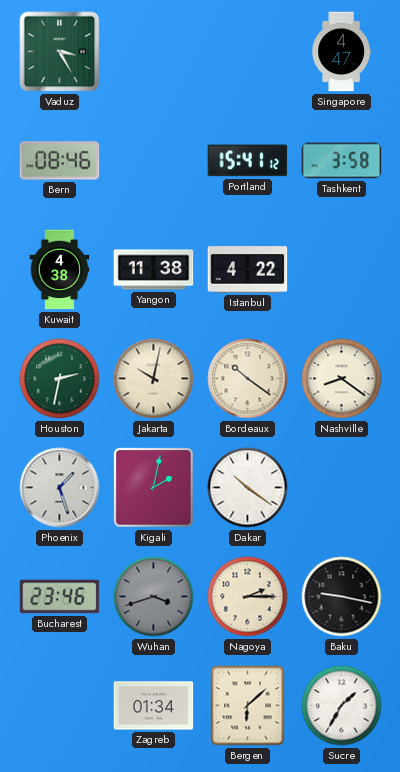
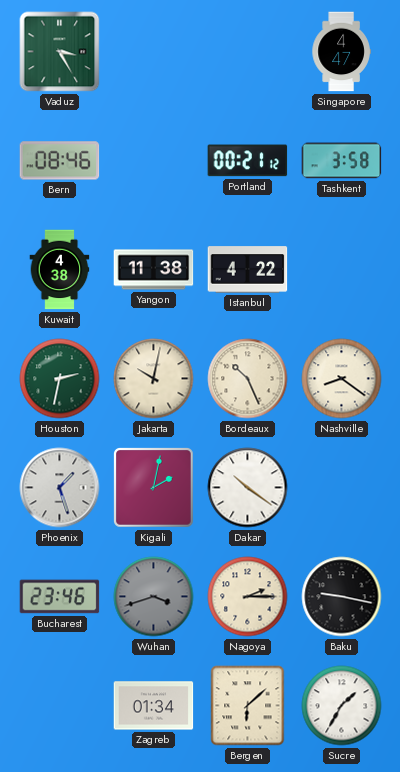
Portland: 15:41 -> 00:21
Bordeaux: 10:21 -> 10:26
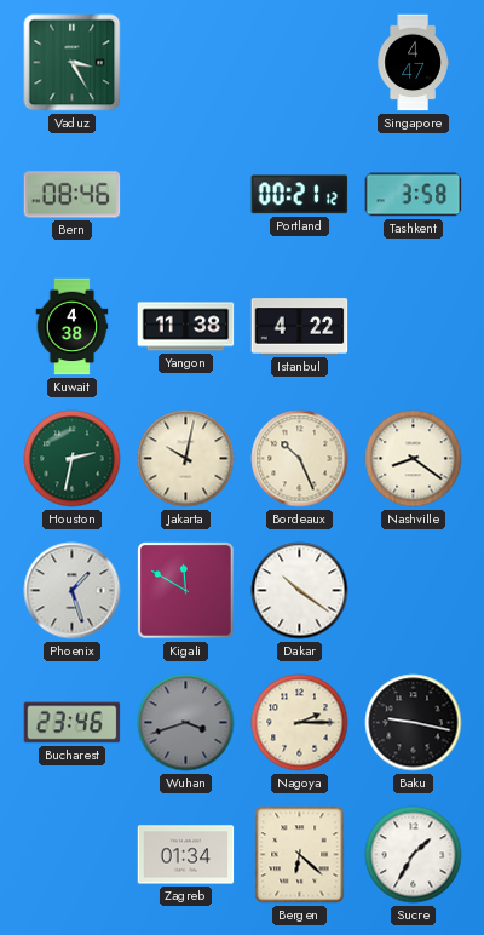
Kigali: 2:02 -> 11:50
Bergen: 6:08 -> 6:22
